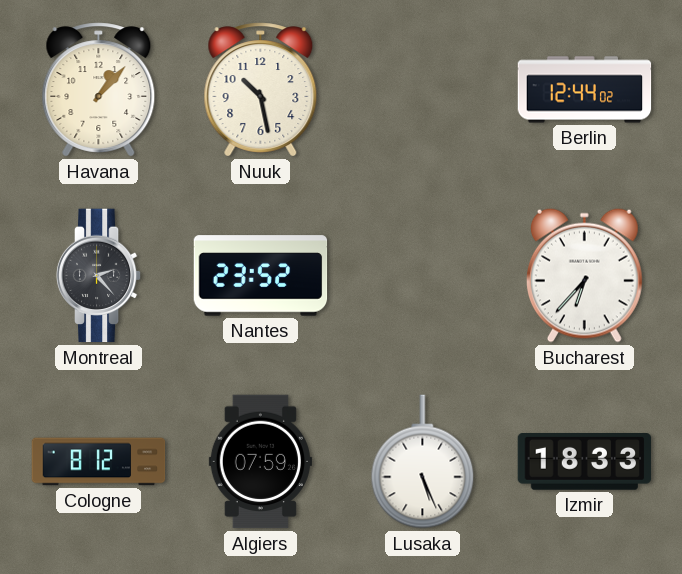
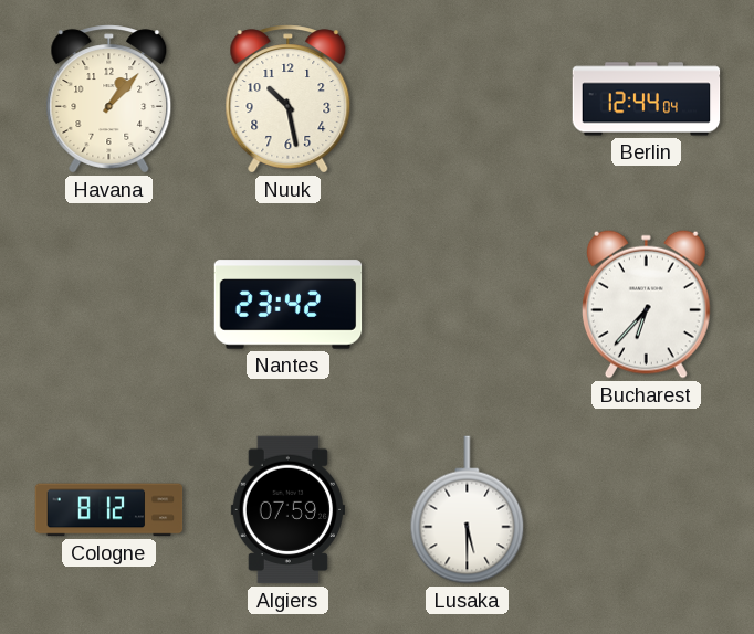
Berlin: 12:44:02 -> 12:44:04
Montreal: 2:23 -> none
Nantes: 23:52 -> 23:42
Lusaka: 5:26 -> 5:30
Izmir: 18:33 -> none
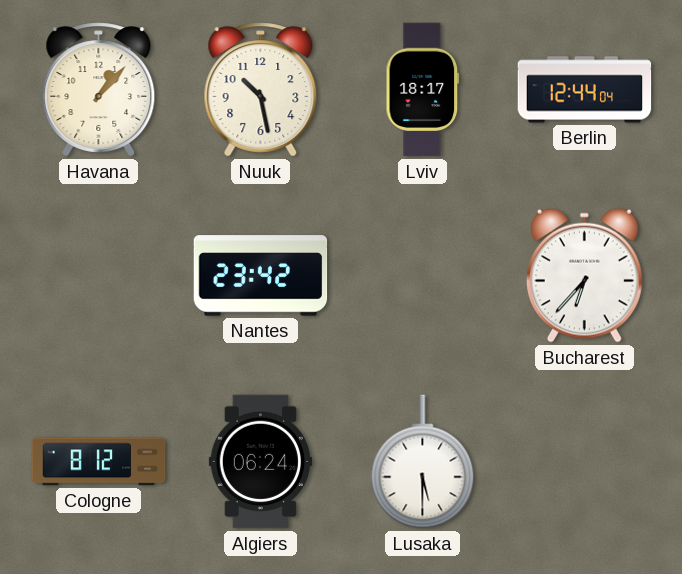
Lviv: none -> 18:17
Algiers: 07:59 -> 06:24
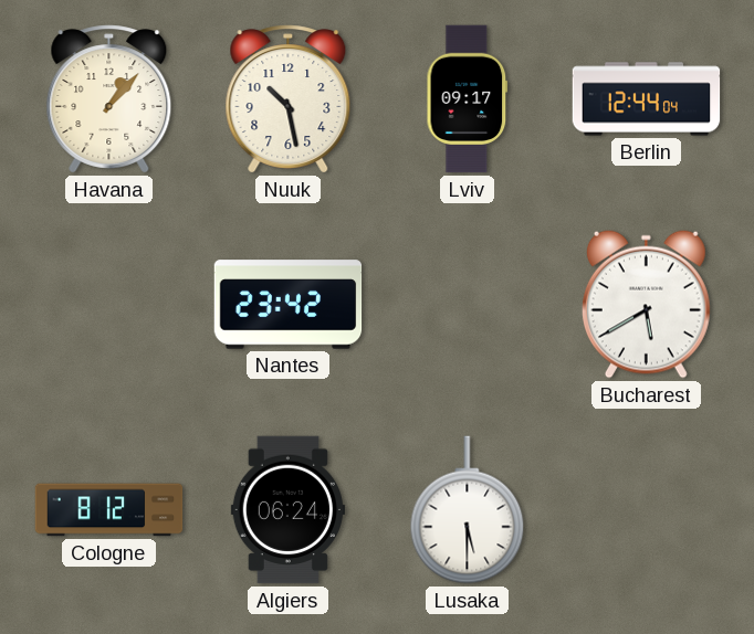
Lviv: 18:17 -> 09:17
Bucharest: 6:37 -> 5:40
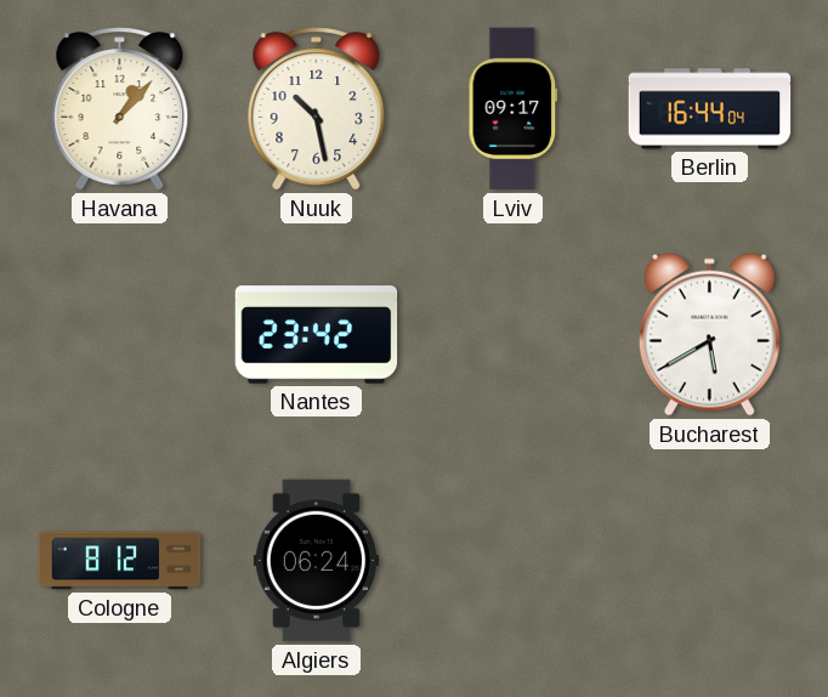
Berlin: 12:44 -> 16:44
Lusaka: 5:30 -> none
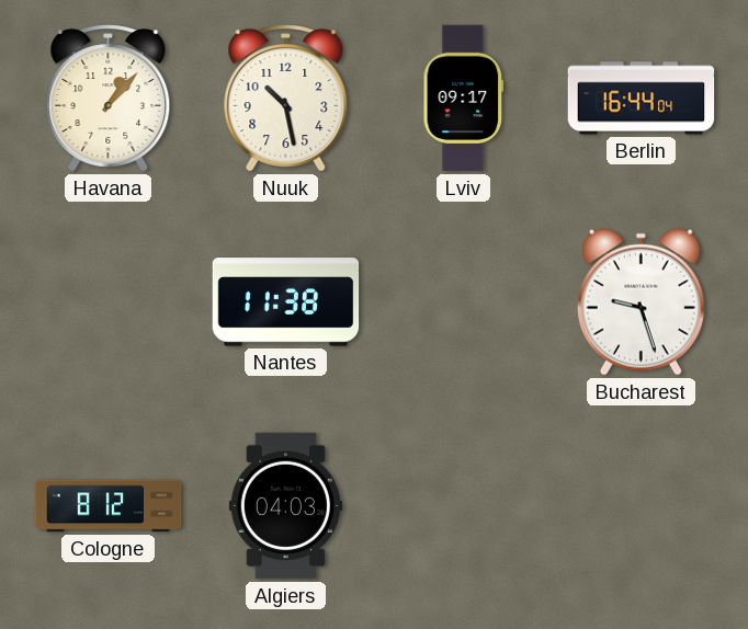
Nantes: 23:42 -> 11:38
Bucharest: 5:40 -> 9:27
Algiers: 06:24 -> 04:03
